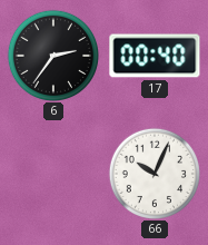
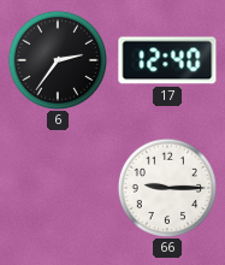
17: 00:40 -> 12:40
66: 10:04 -> 9:15
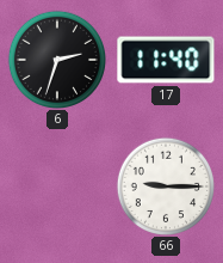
6: 2:36 -> 2:33
17: 12:40 -> 11:40
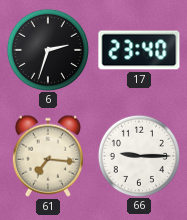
17: 11:40 -> 23:40
61: none -> 7:16
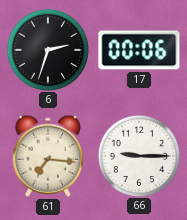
17: 23:40 -> 00:06
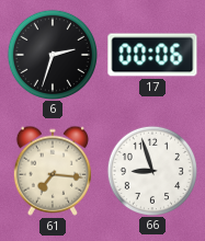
66: 9:15 -> 8:57
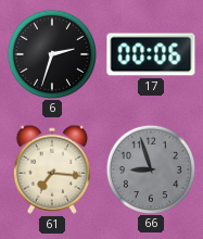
66 dial: white -> grey
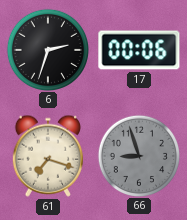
61: 7:16 -> 7:18
